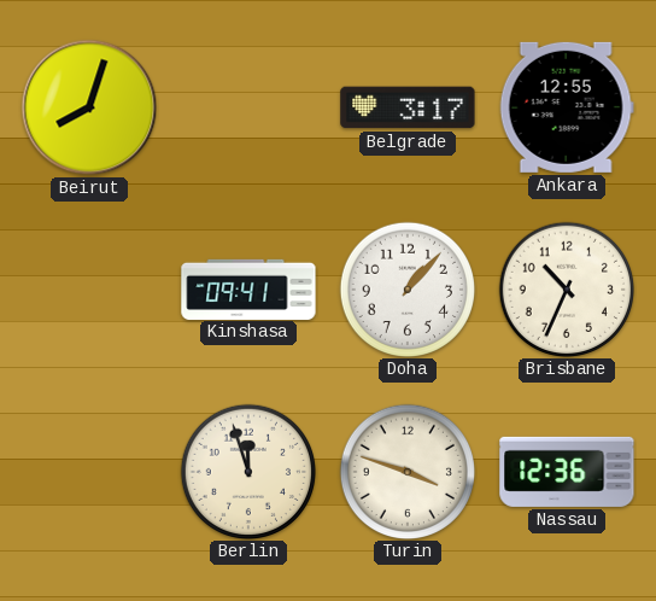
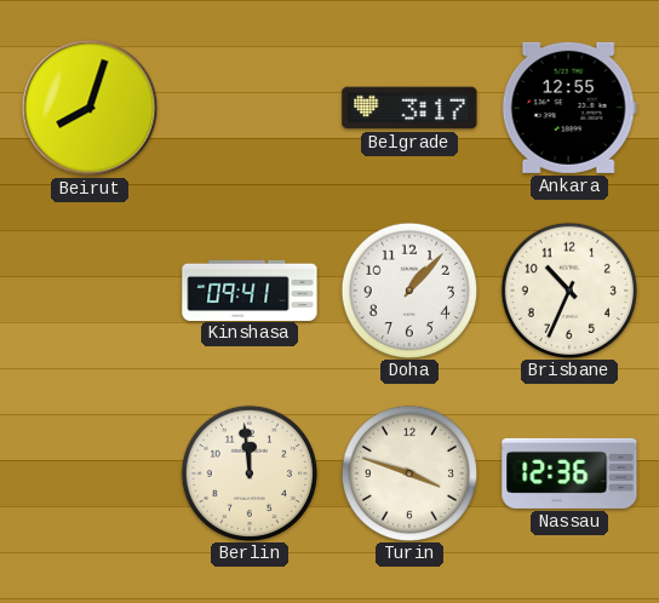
Berlin: 11:57 -> 11:59
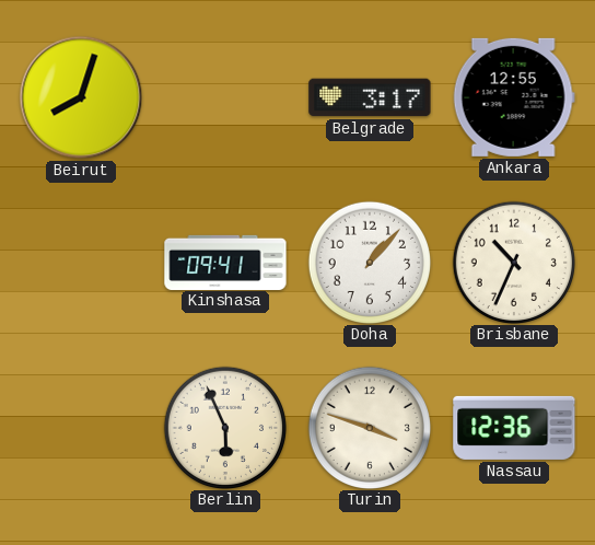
Berlin: 11:59 -> 5:56
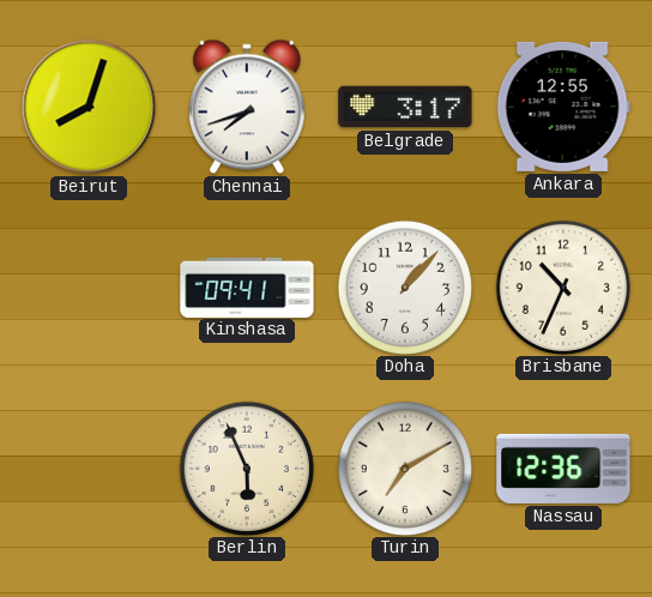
Chennai: none -> 7:42
Turin: 3:48 -> 7:10
